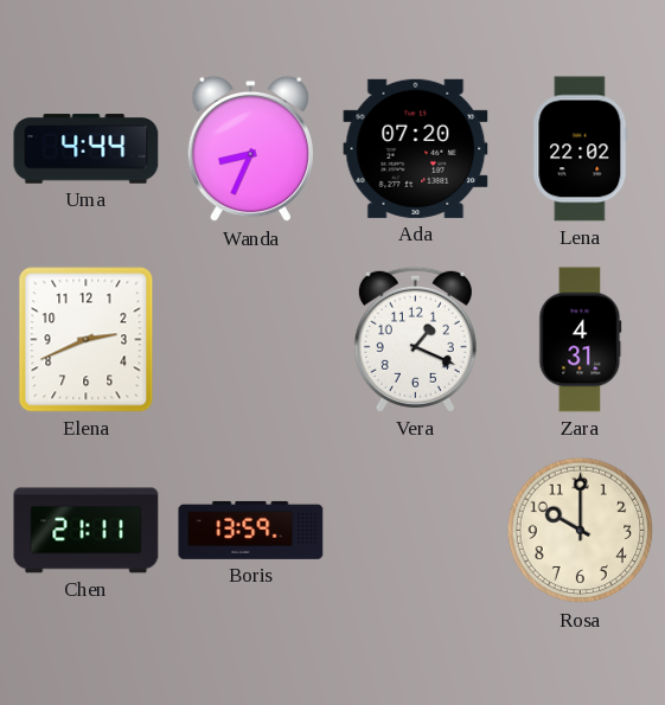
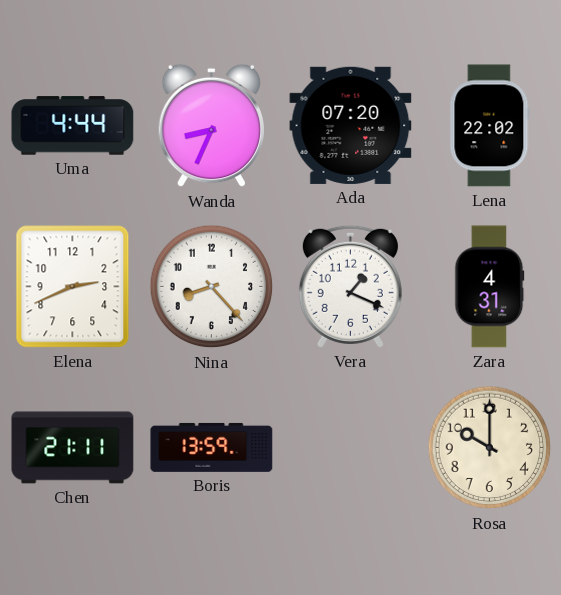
Nina: none -> 8:23
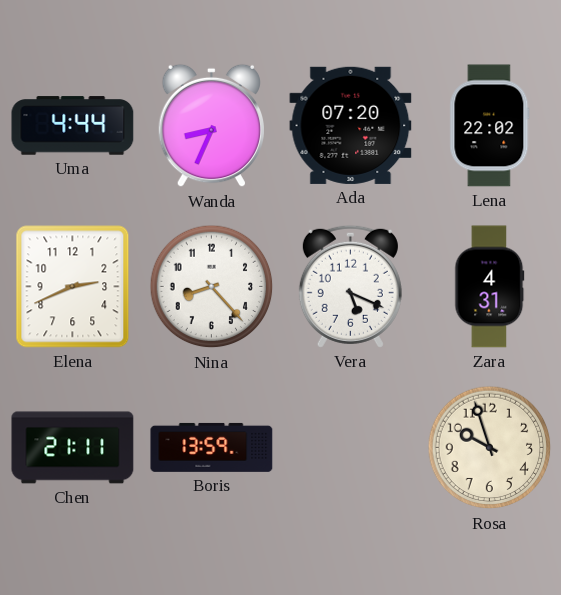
Vera: 1:19 -> 5:19
Rosa: 10:00 -> 9:57
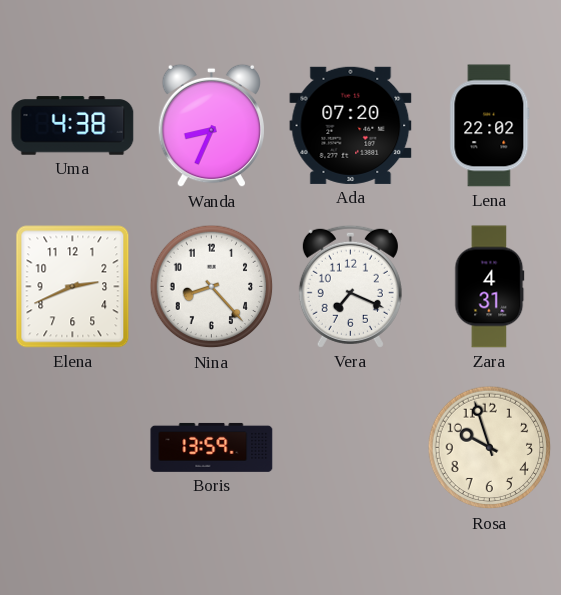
Uma: 4:44 -> 4:38
Vera: 5:19 -> 7:19
Chen: 21:11 -> none
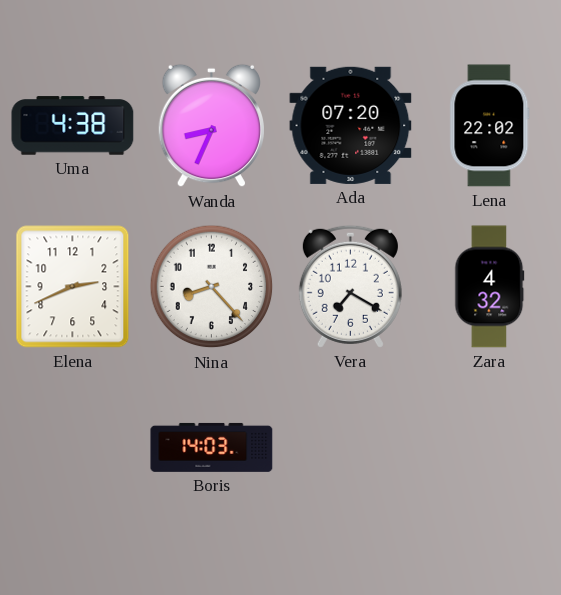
Vera: 7:19 -> 7:20
Zara: 4:31 -> 4:32
Boris: 13:59 -> 14:03
Rosa: 9:57 -> none
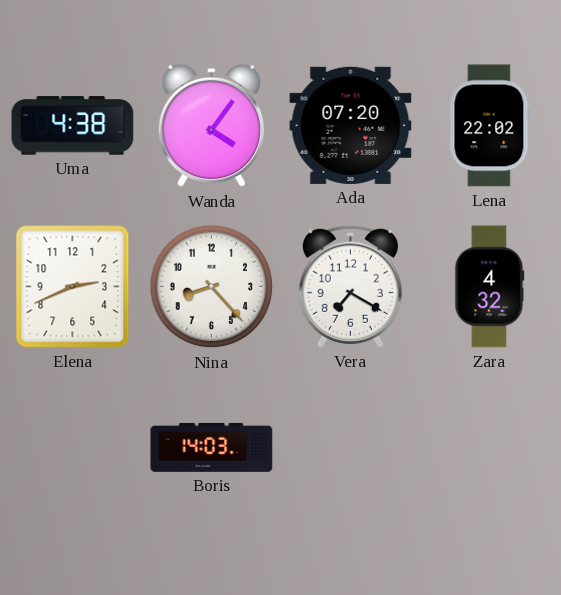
Wanda: 8:34 -> 4:06
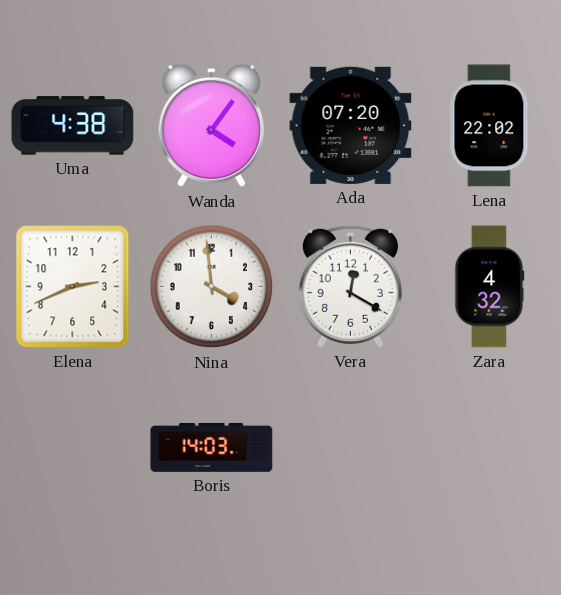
Nina: 8:23 -> 3:59
Vera: 7:20 -> 12:20
